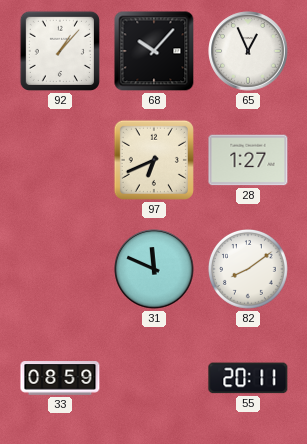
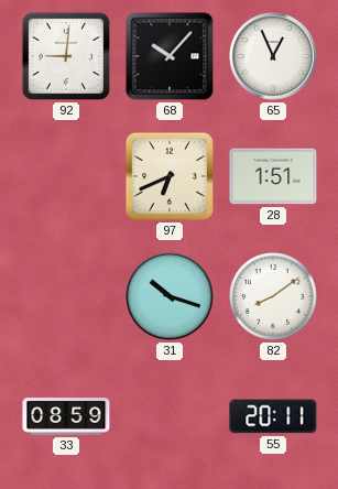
92: 1:07 -> 9:01
28: 1:27 -> 1:51
31: 11:49 -> 10:18
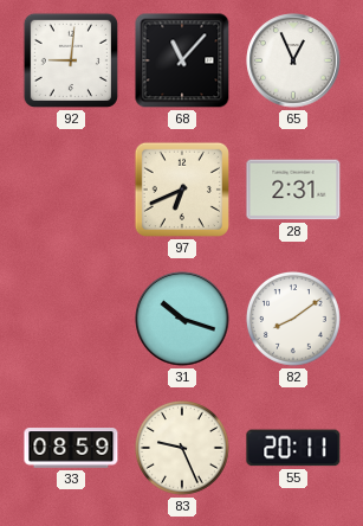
68: 10:07 -> 11:07
28: 1:51 -> 2:31
83: none -> 9:26
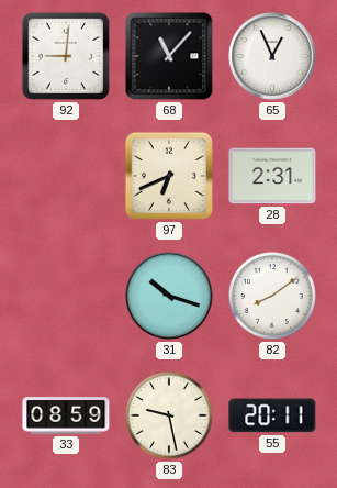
83: 9:26 -> 9:28
